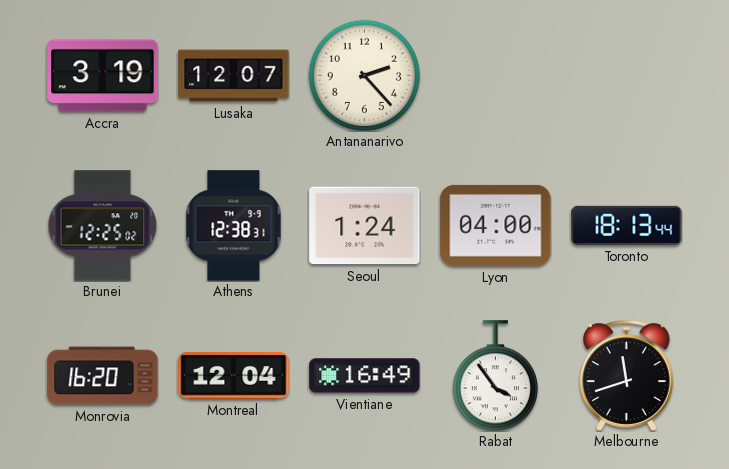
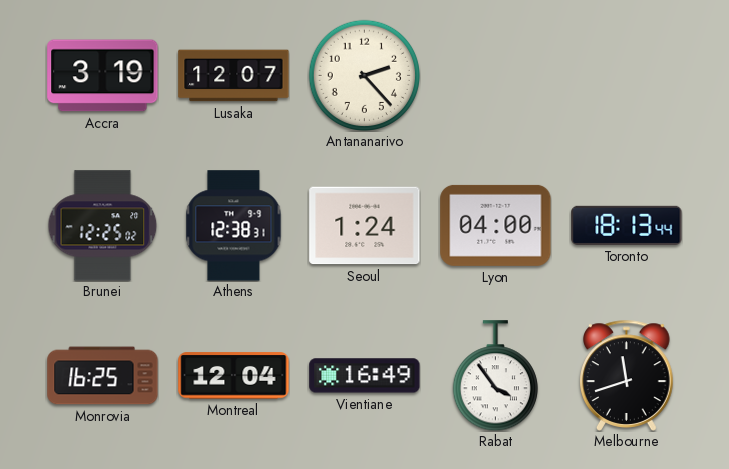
Monrovia: 16:20 -> 16:25
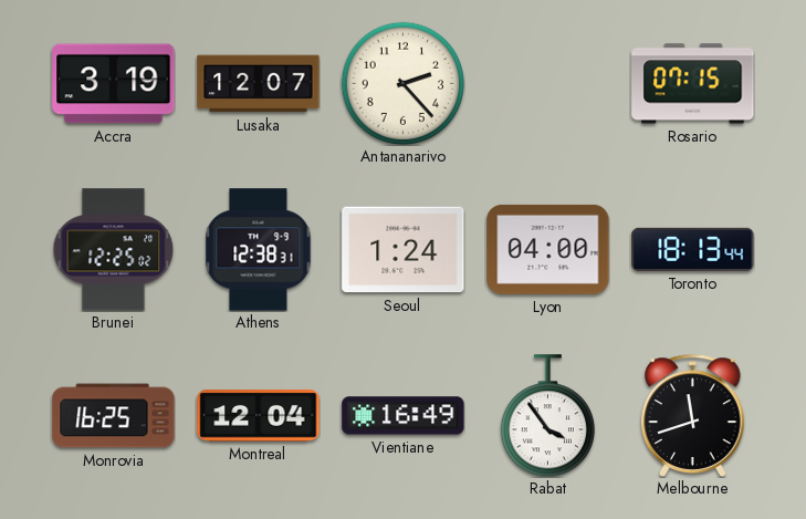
Rosario: none -> 07:15
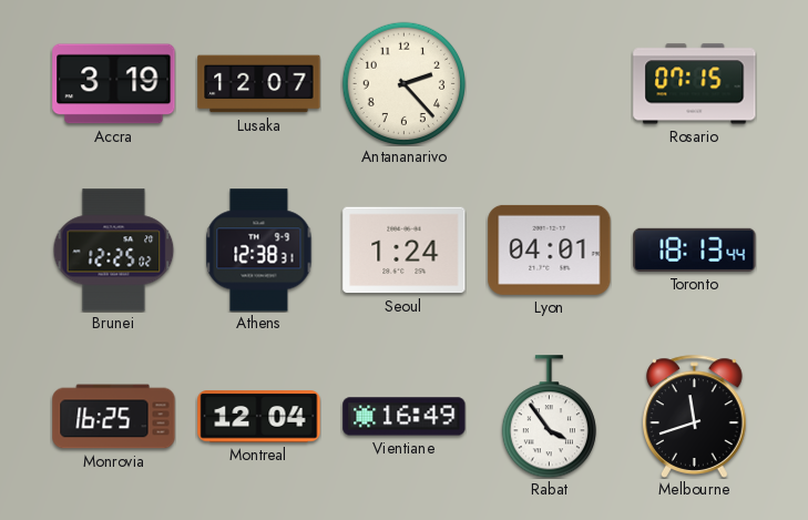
Lyon: 04:00 -> 04:01
